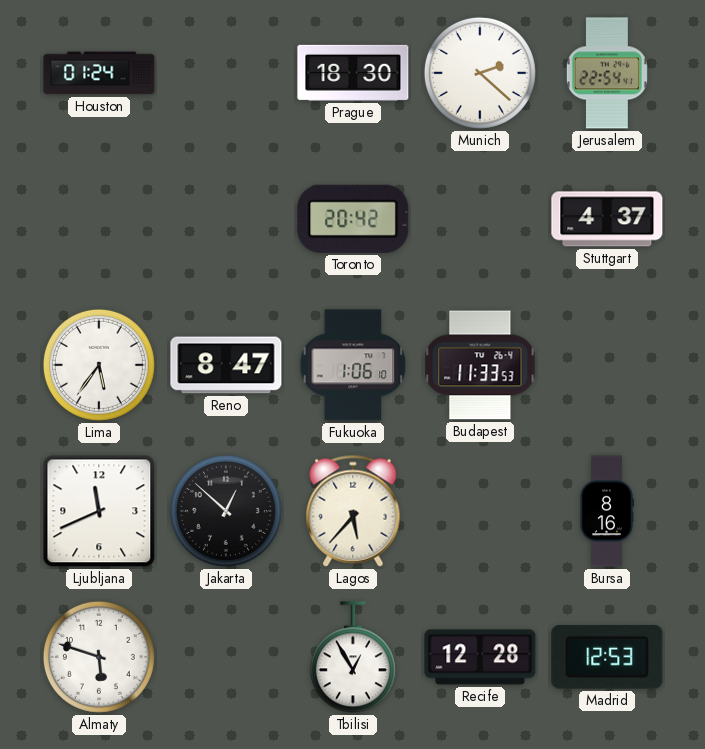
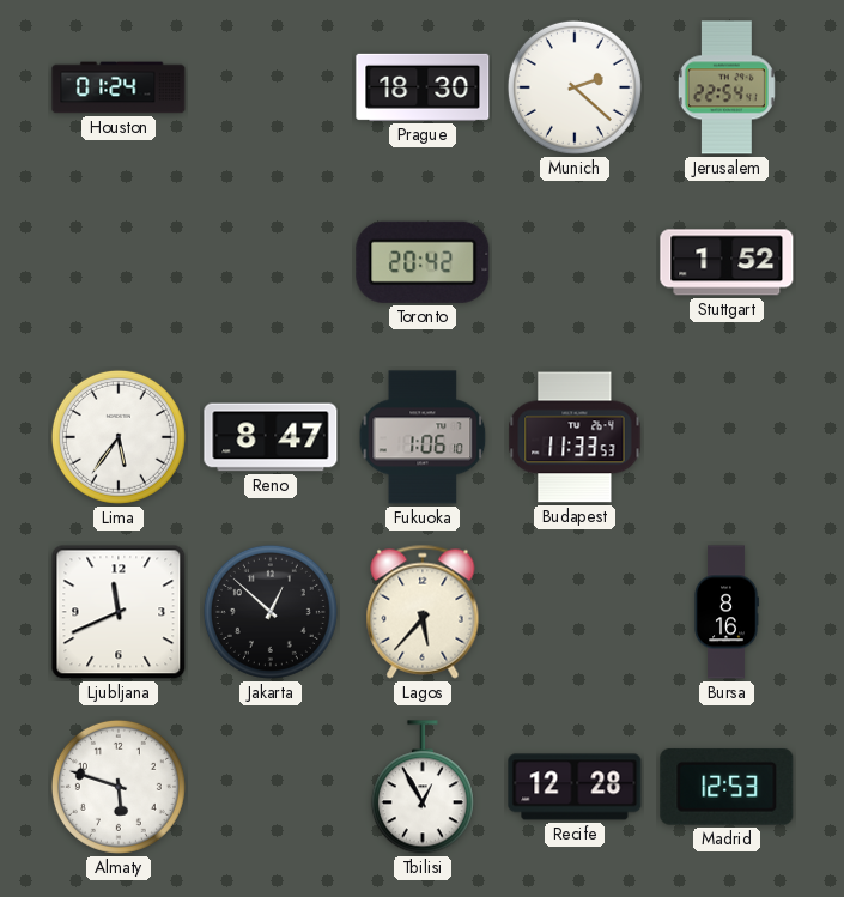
Stuttgart: 4:37 -> 1:52
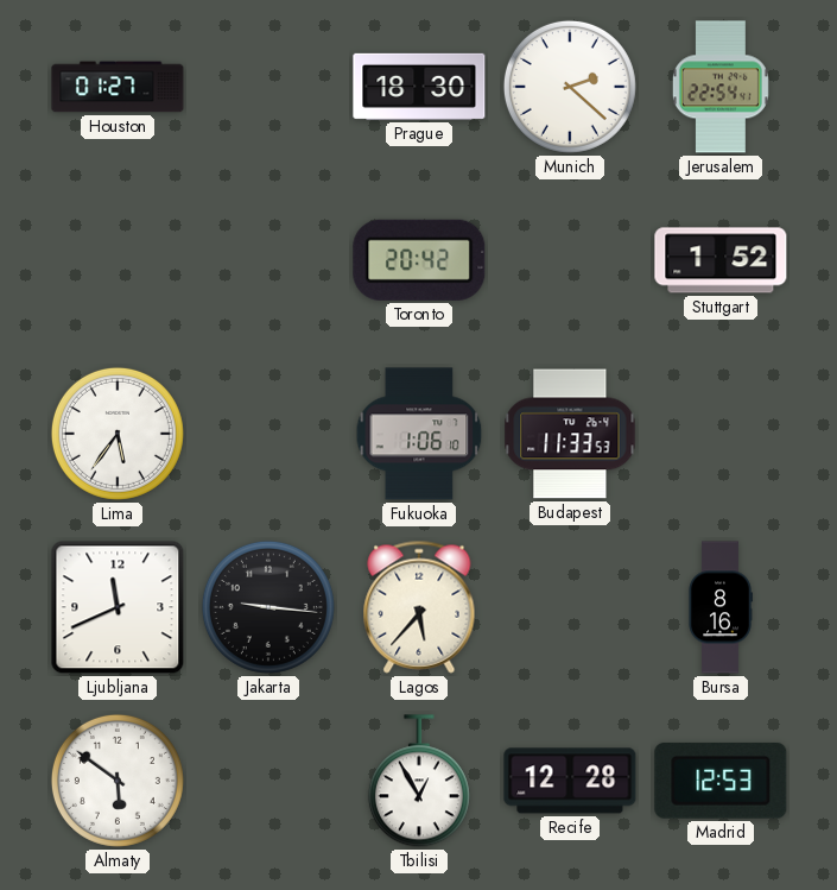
Houston: 01:24 -> 01:27
Reno: 8:47 -> none
Jakarta: 12:52 -> 9:16
Almaty: 5:48 -> 5:51
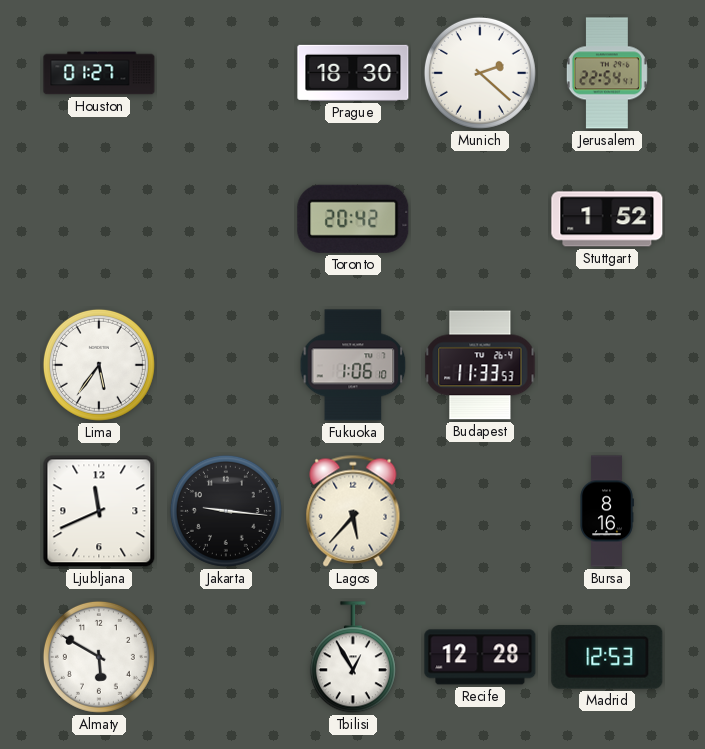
Almaty: 5:51 -> 5:50
